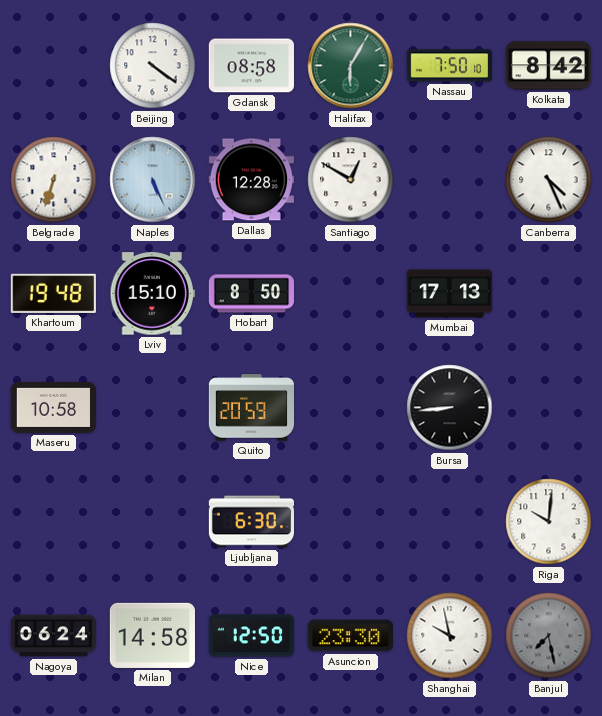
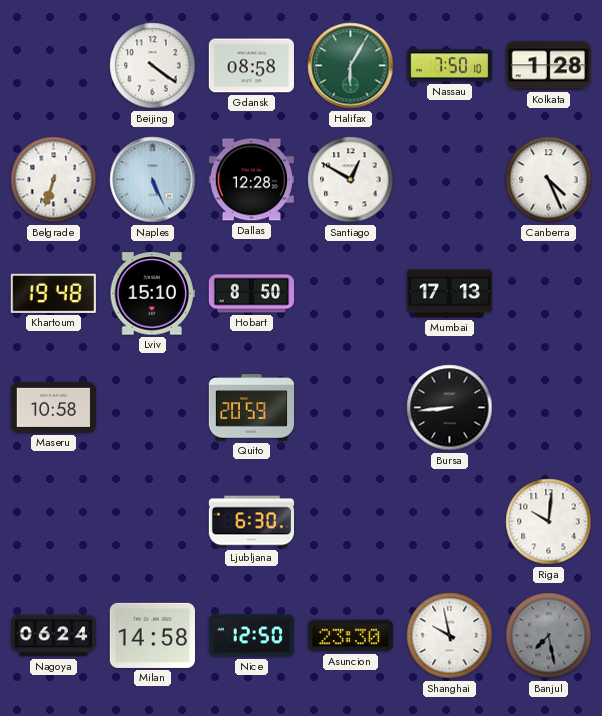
Kolkata: 8:42 -> 1:28
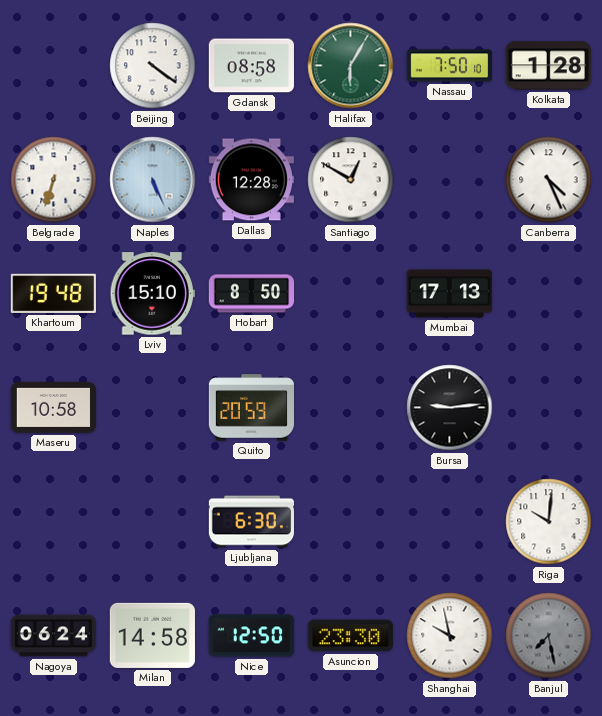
Bursa: 8:44 -> 9:14
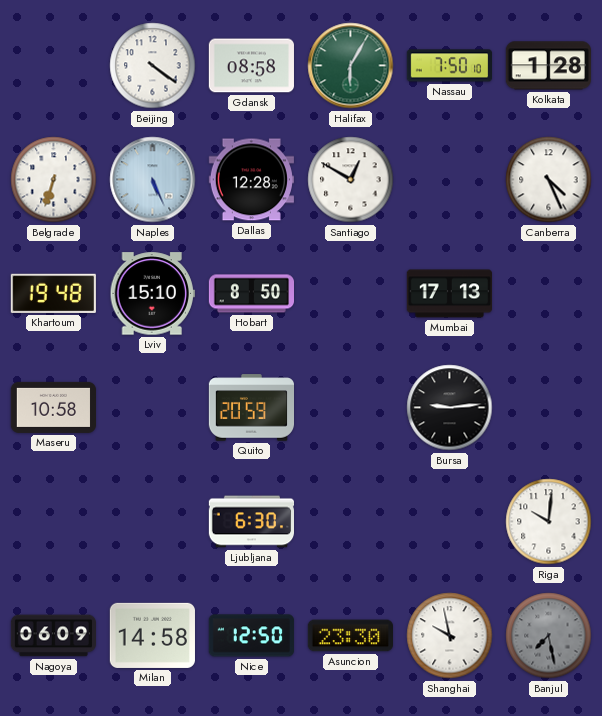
Nagoya: 06:24 -> 06:09
